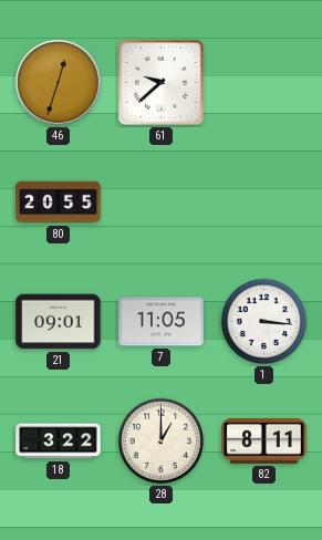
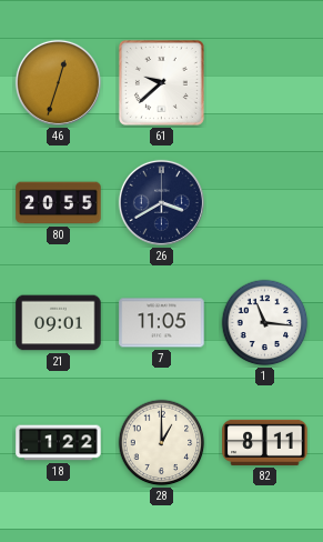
26: none -> 3:40
1: 3:16 -> 11:16
18: 3:22 -> 1:22
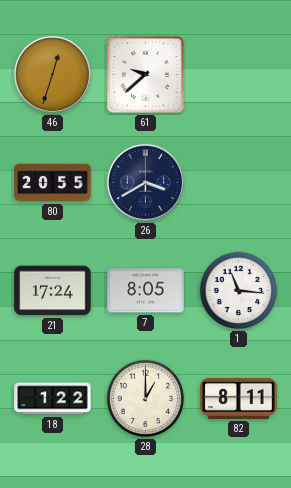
21: 09:01 -> 17:24
7: 11:05 -> 8:05
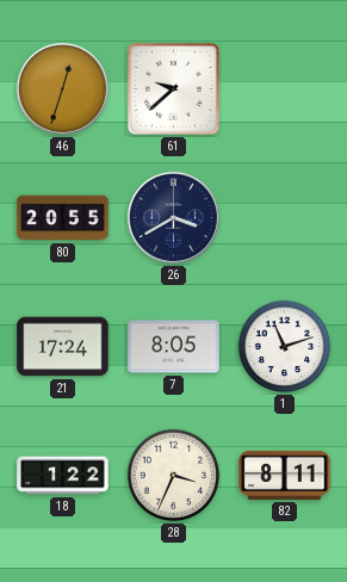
1: 11:16 -> 11:12
28: 1:00 -> 3:34
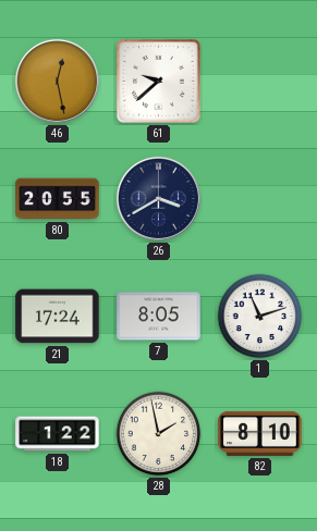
46: 12:33 -> 12:28
28: 3:34 -> 1:58
82: 8:11 -> 8:10
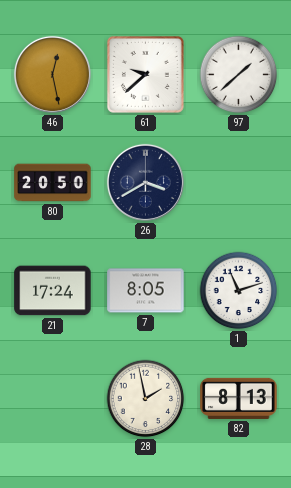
97: none -> 1:38
80: 20:55 -> 20:50
18: 1:22 -> none
82: 8:10 -> 8:13
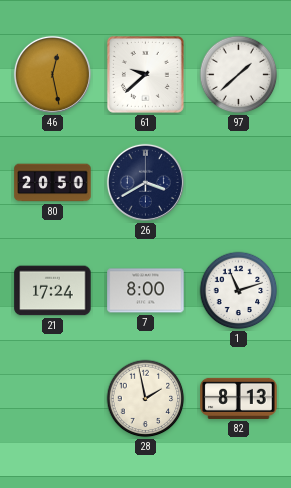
7: 8:05 -> 8:00
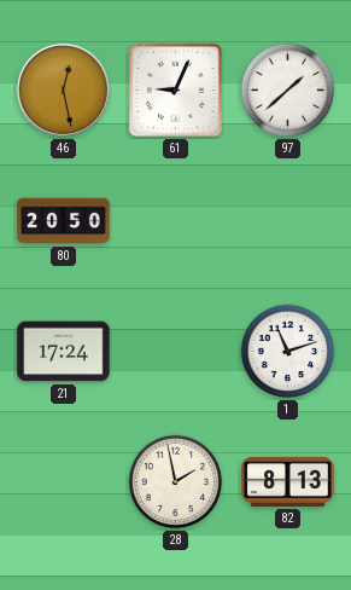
61: 9:38 -> 9:04
26: 3:40 -> none
7: 8:00 -> none
